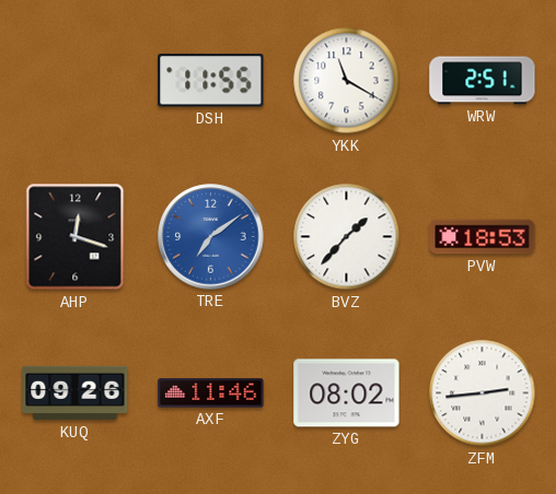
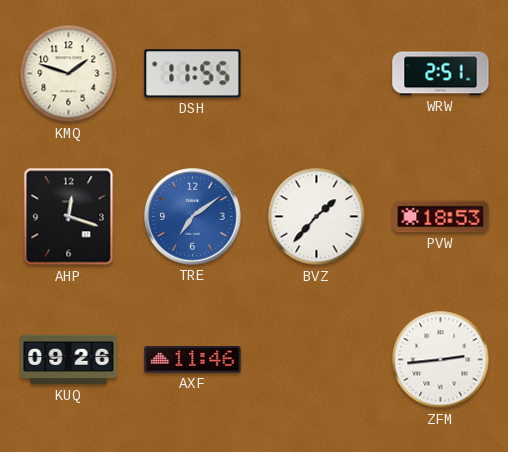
KMQ: none -> 1:48
YKK: 11:20 -> none
ZYG: 08:02 -> none
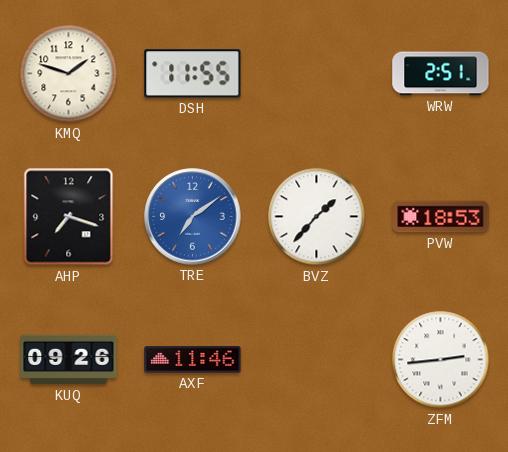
AHP: 12:18 -> 7:18
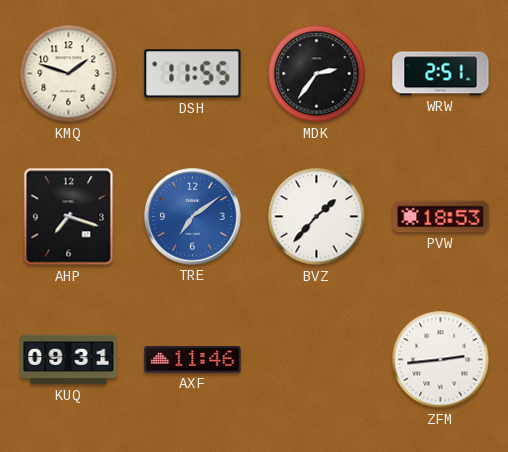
MDK: none -> 2:36
KUQ: 09:26 -> 09:31
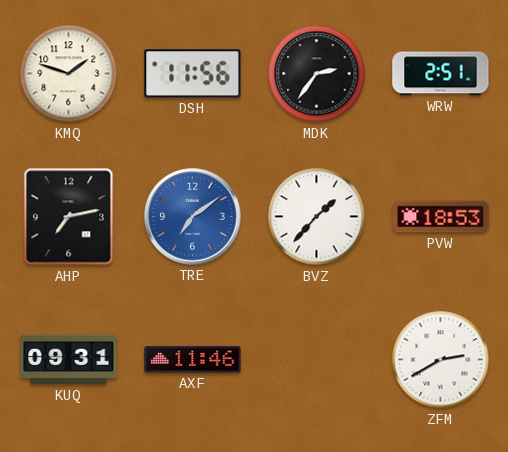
DSH: 11:55 -> 11:56
AHP: 7:18 -> 7:13
ZFM: 2:44 -> 2:40
